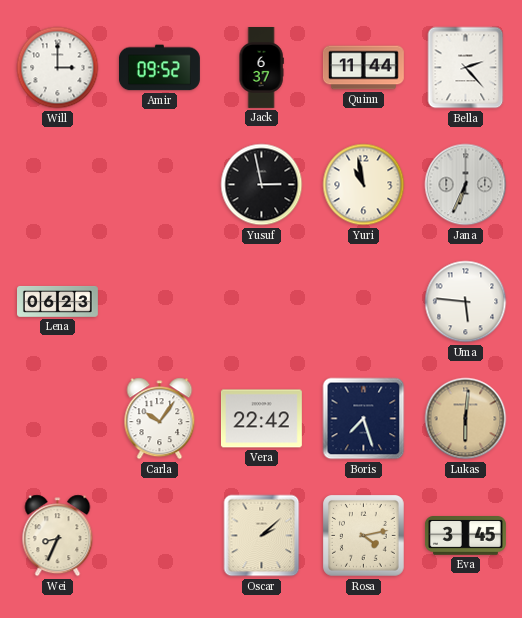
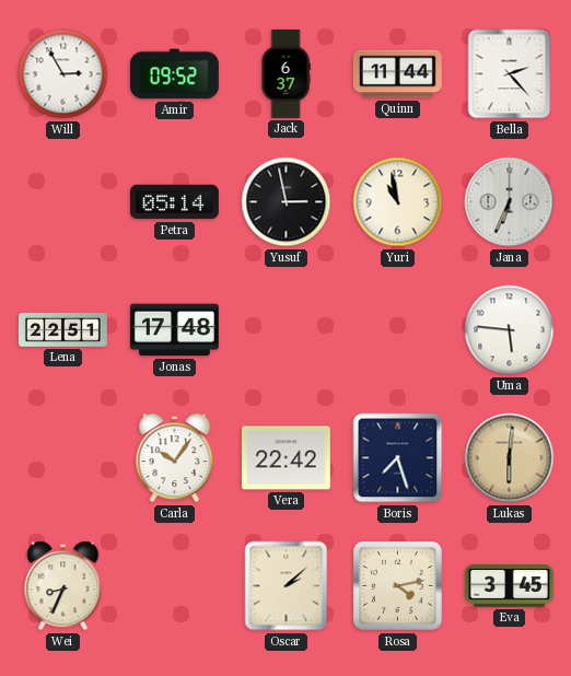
Will: 3:00 -> 2:55
Petra: none -> 05:14
Lena: 06:23 -> 22:51
Jonas: none -> 17:48
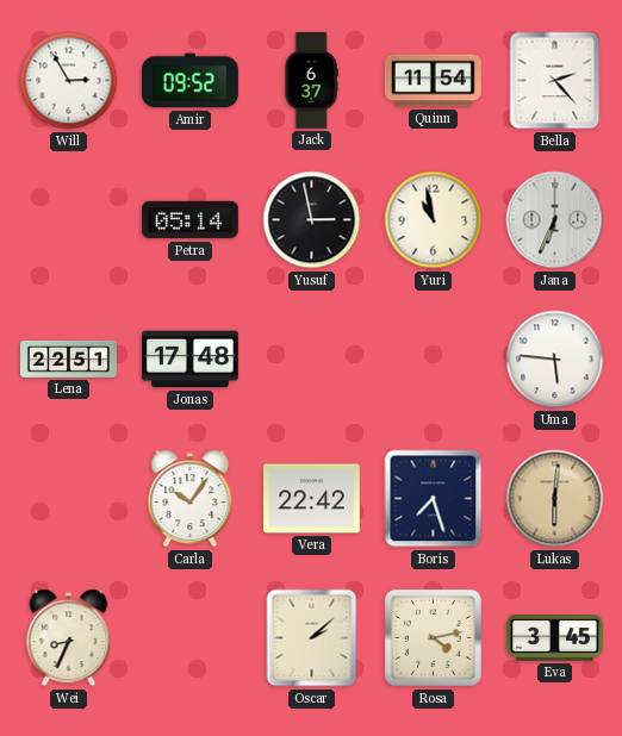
Quinn: 11:44 -> 11:54
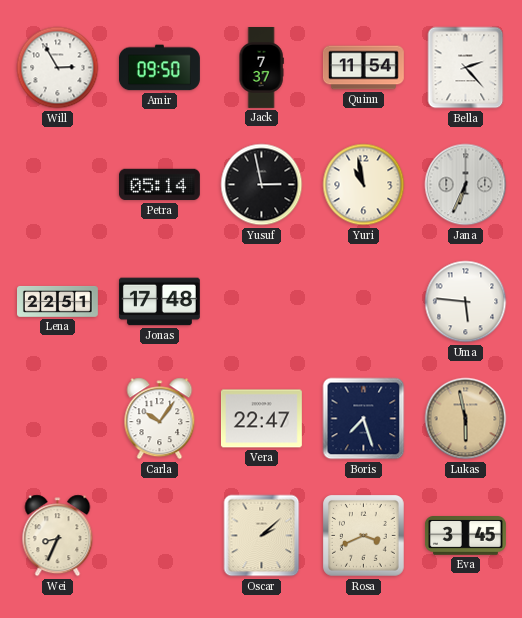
Amir: 09:52 -> 09:50
Jack: 6:37 -> 7:37
Vera: 22:42 -> 22:47
Lukas: 6:01 -> 5:58
Rosa: 4:13 -> 3:41
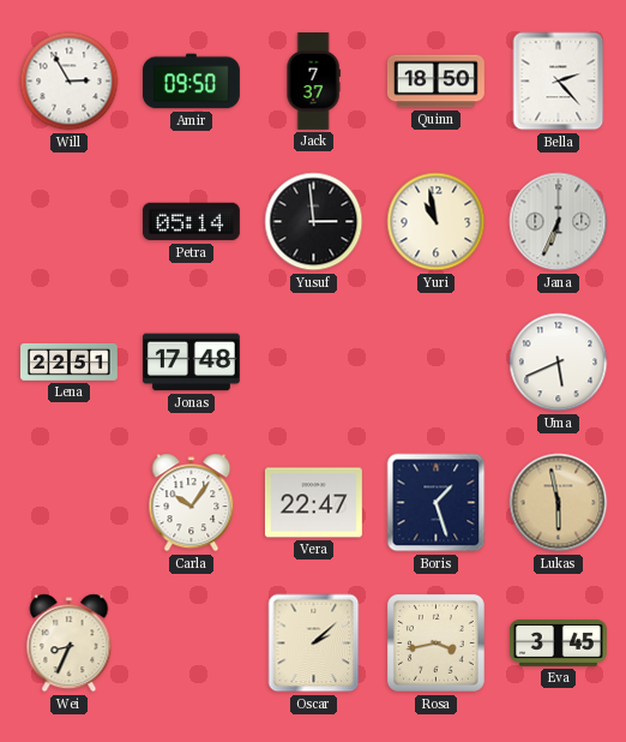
Quinn: 11:54 -> 18:50
Yusuf: 2:58 -> 2:59
Uma: 5:46 -> 5:41
Boris: 7:27 -> 1:27
Rosa: 3:41 -> 3:43
